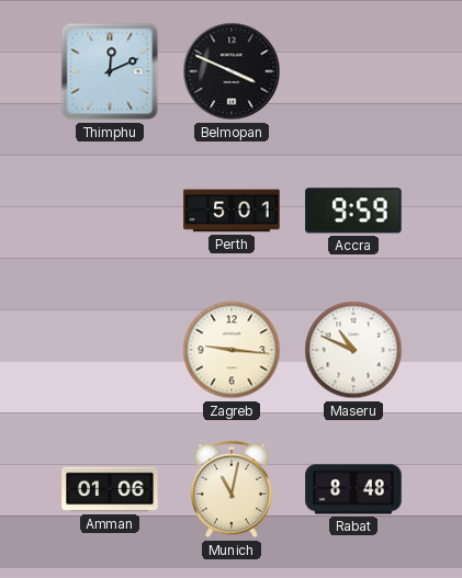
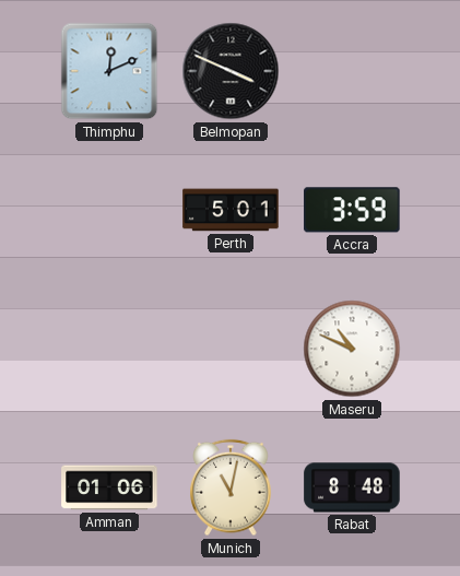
Accra: 9:59 -> 3:59
Zagreb: 9:16 -> none
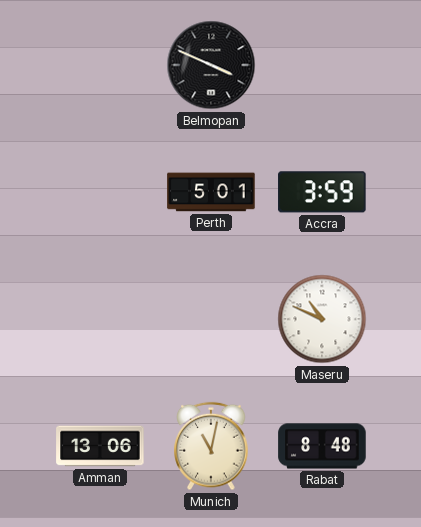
Thimphu: 12:11 -> none
Amman: 01:06 -> 13:06
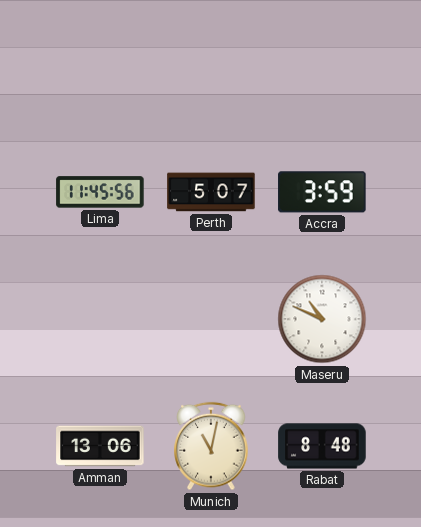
Belmopan: 3:49 -> none
Lima: none -> 11:45
Perth: 5:01 -> 5:07
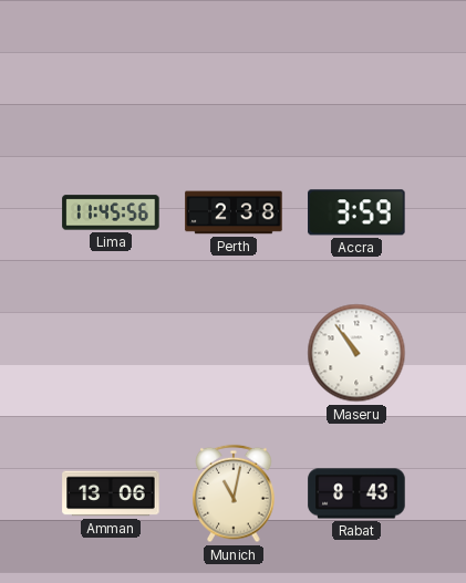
Perth: 5:07 -> 2:38
Maseru: 10:49 -> 10:54
Rabat: 8:48 -> 8:43
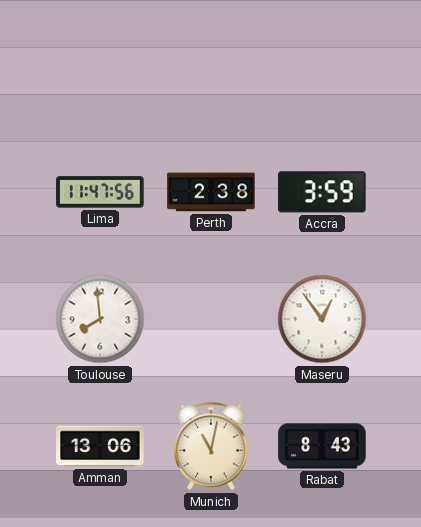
Lima: 11:45 -> 11:47
Toulouse: none -> 7:59
Maseru: 10:54 -> 12:54
